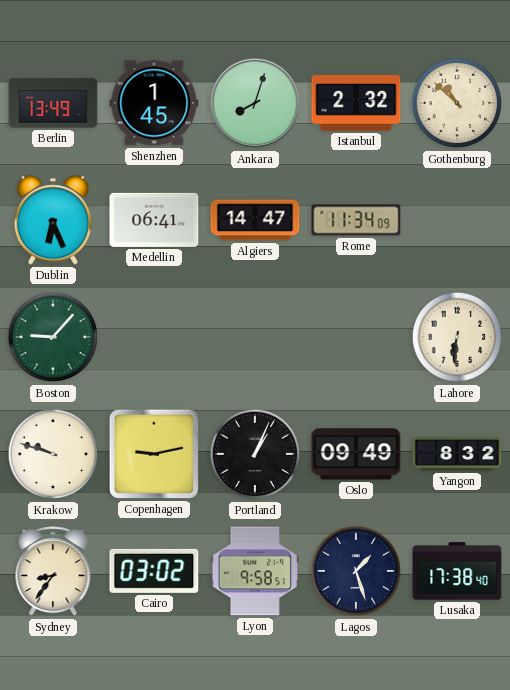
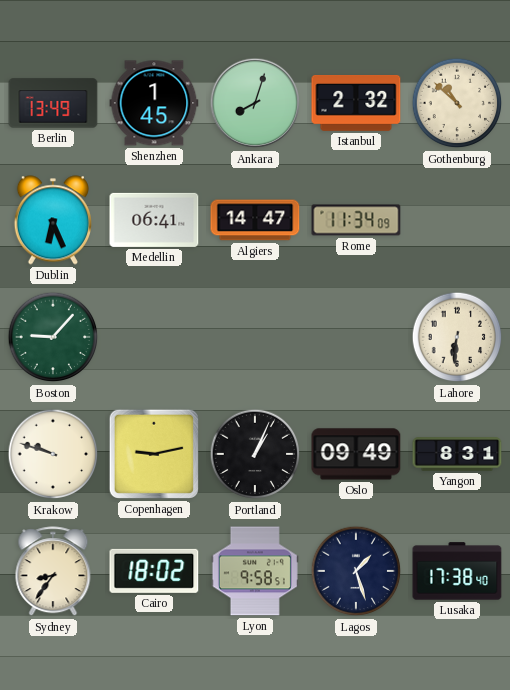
Yangon: 8:32 -> 8:31
Cairo: 03:02 -> 18:02
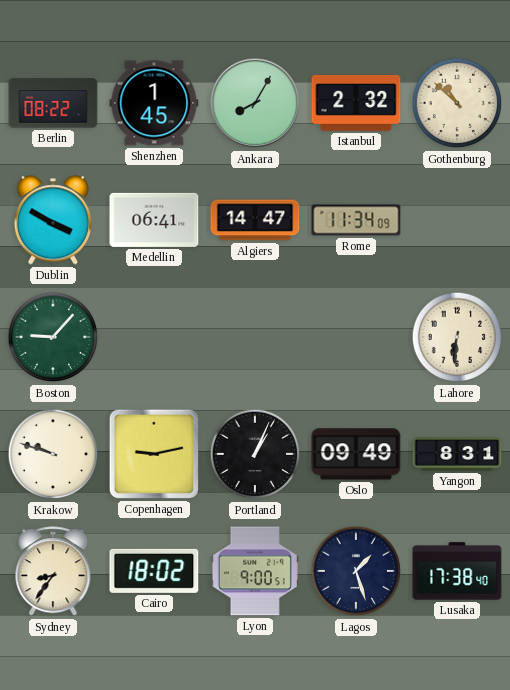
Berlin: 13:49 -> 08:22
Ankara: 8:03 -> 8:05
Dublin: 6:26 -> 3:50
Lyon: 9:58 -> 9:00
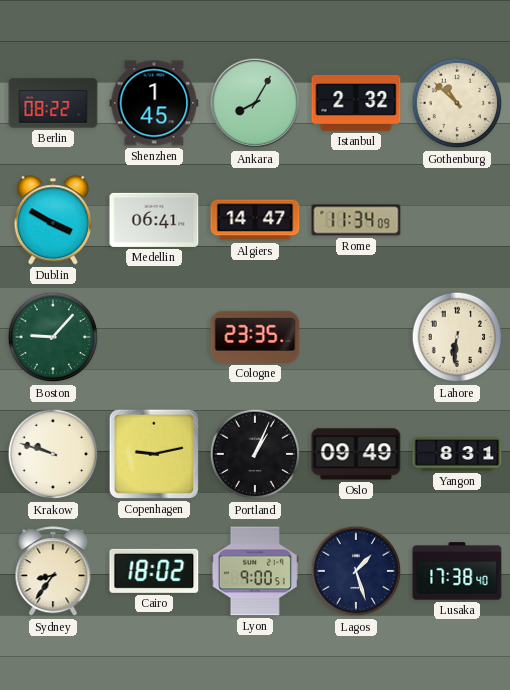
Cologne: none -> 23:35
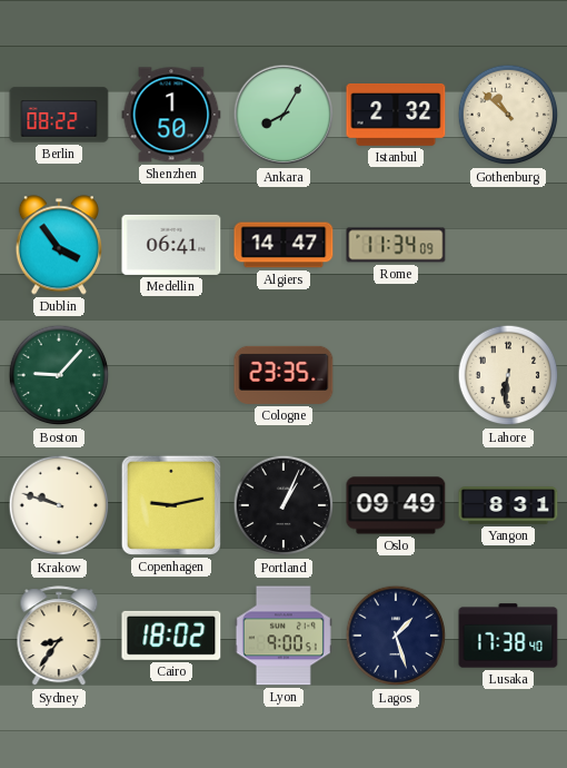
Shenzhen: 1:45 -> 1:50
Dublin: 3:50 -> 3:54
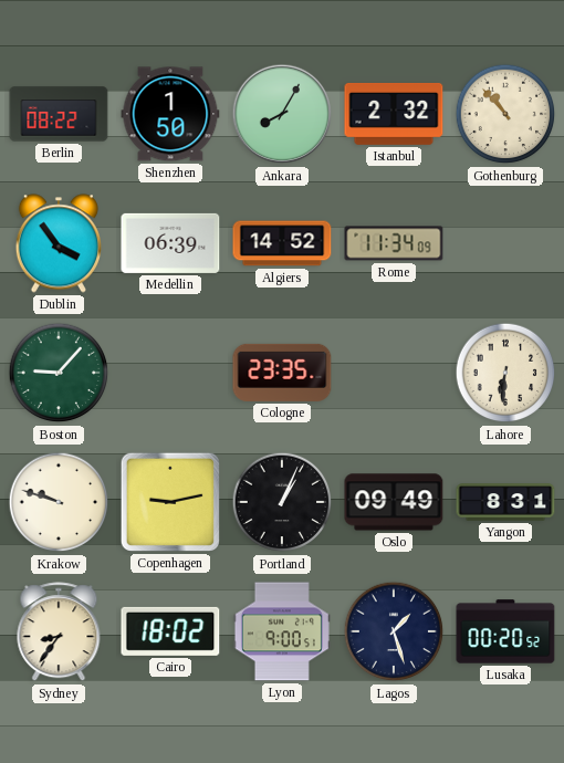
Gothenburg: 10:52 -> 10:53
Medellin: 06:41 -> 06:39
Algiers: 14:47 -> 14:52
Lusaka: 17:38 -> 00:20
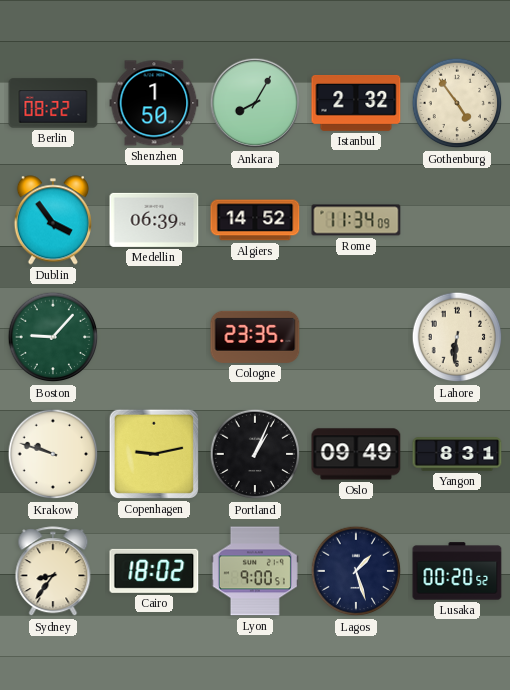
Gothenburg: 10:53 -> 4:54
